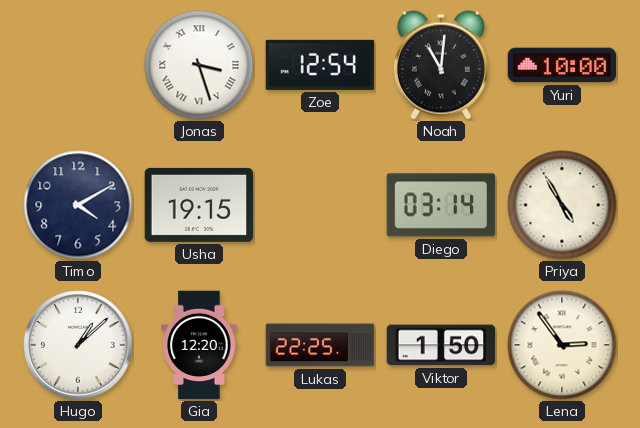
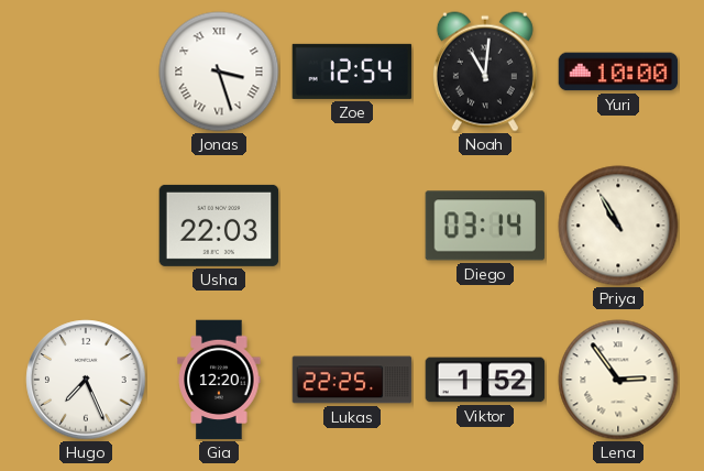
Timo: 4:10 -> none
Usha: 19:15 -> 22:03
Priya: 4:55 -> 10:55
Hugo: 1:08 -> 7:26
Viktor: 1:50 -> 1:52
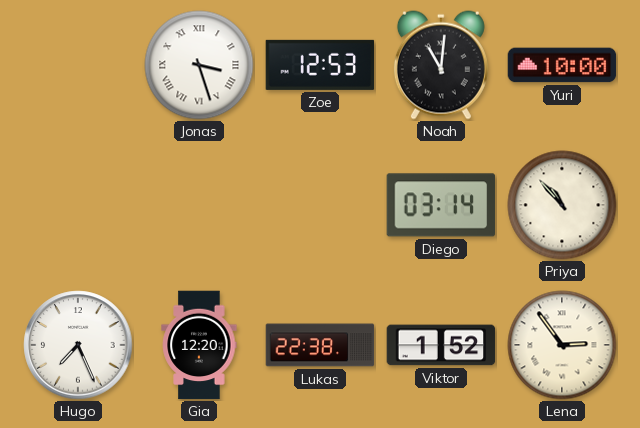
Zoe: 12:54 -> 12:53
Usha: 22:03 -> none
Priya: 10:55 -> 10:53
Lukas: 22:25 -> 22:38
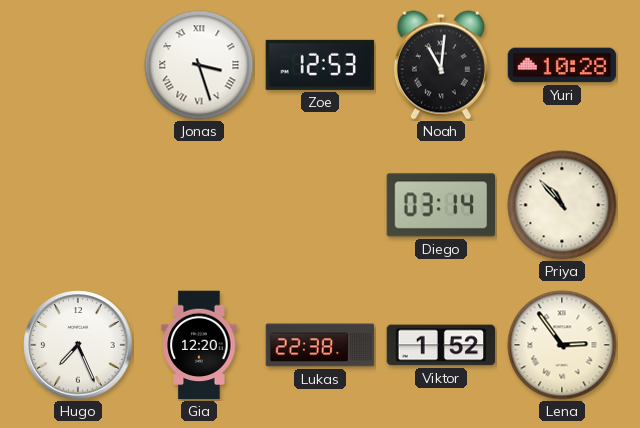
Yuri: 10:00 -> 10:28
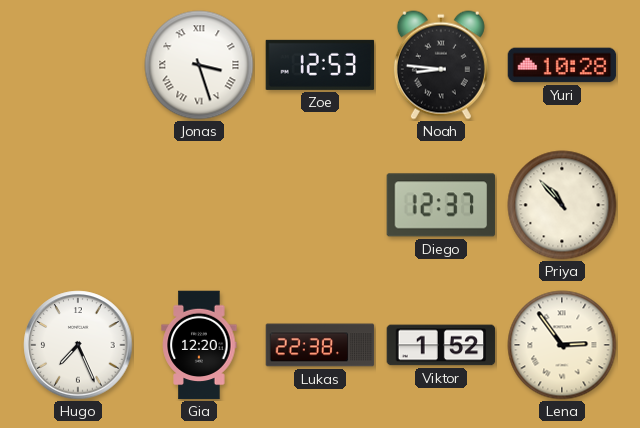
Noah: 11:01 -> 8:46
Diego: 03:14 -> 12:37
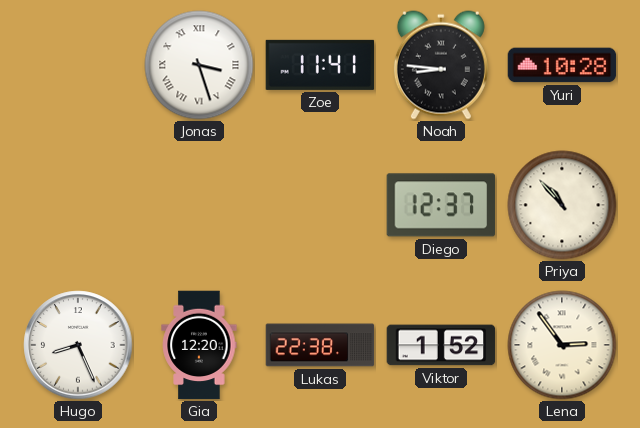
Zoe: 12:53 -> 11:41
Hugo: 7:26 -> 8:26
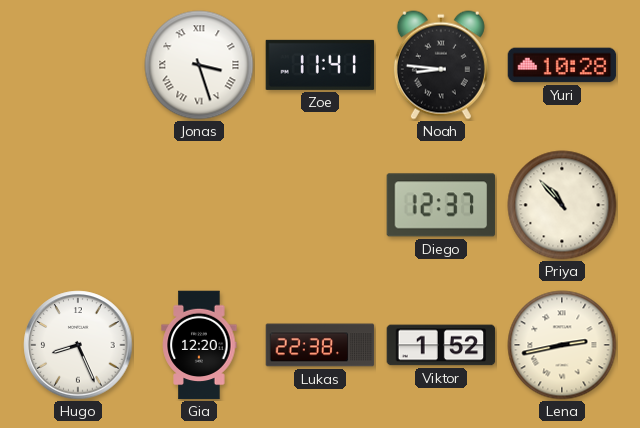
Lena: 2:54 -> 2:43
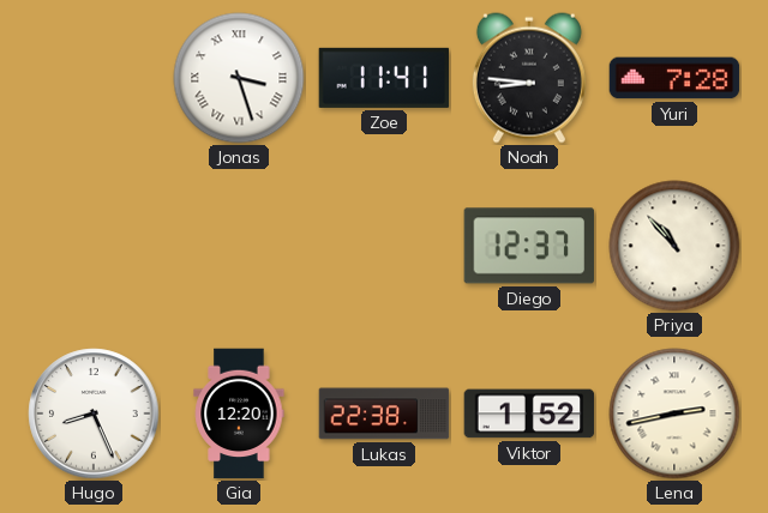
Yuri: 10:28 -> 7:28
